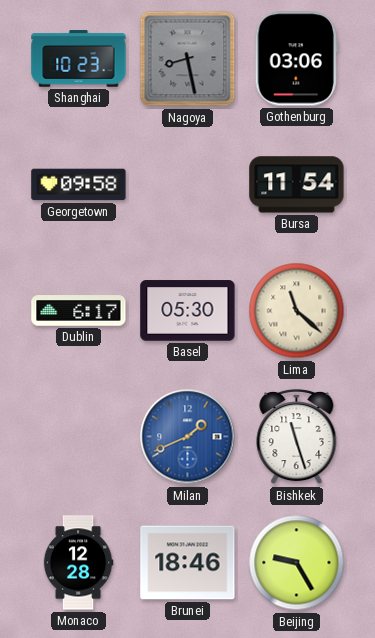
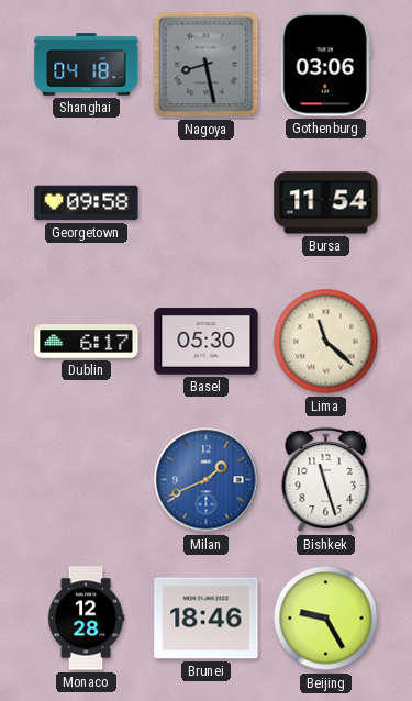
Shanghai: 10:23 -> 04:18
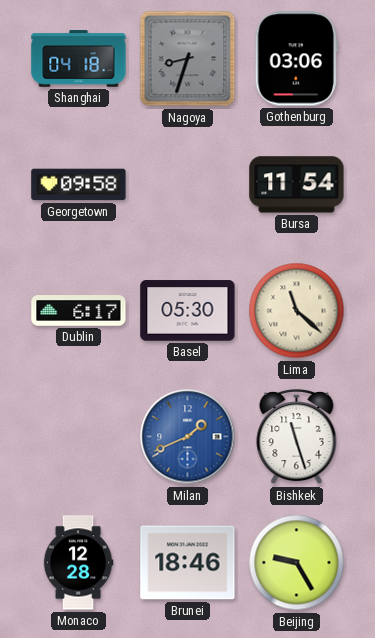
Nagoya: 8:28 -> 8:33
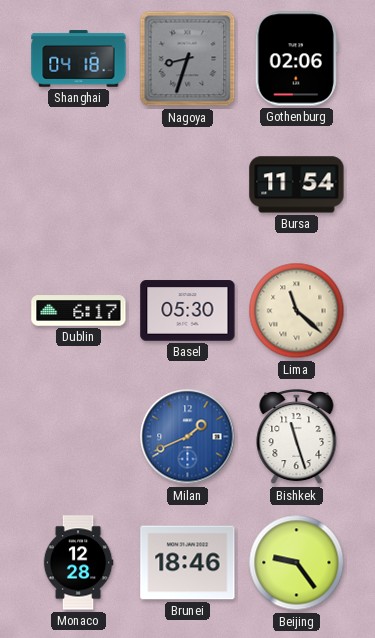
Gothenburg: 03:06 -> 02:06
Georgetown: 09:58 -> none
Beijing: 9:25 -> 9:24
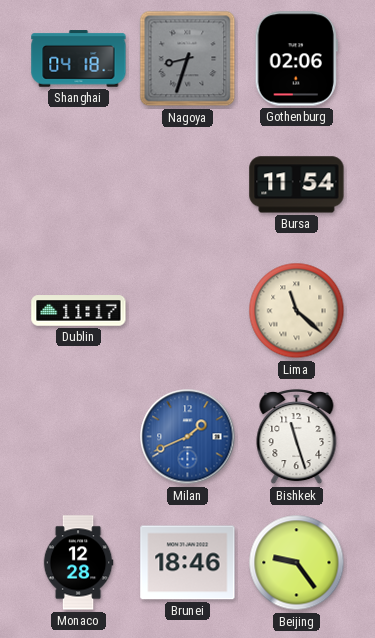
Dublin: 6:17 -> 11:17
Basel: 05:30 -> none
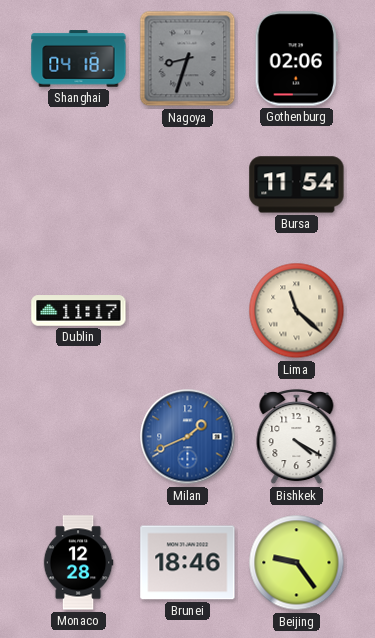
Bishkek: 11:27 -> 4:20
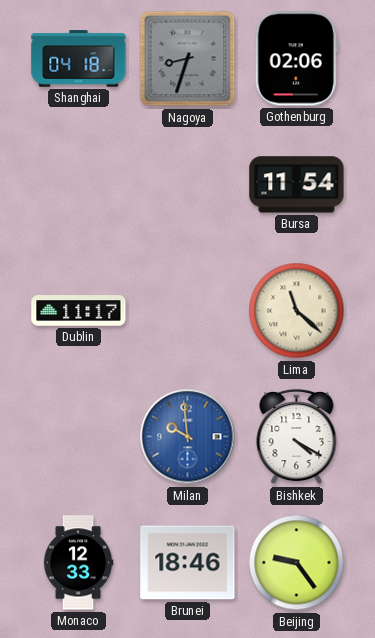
Milan: 1:41 -> 9:59
Monaco: 12:28 -> 12:33
